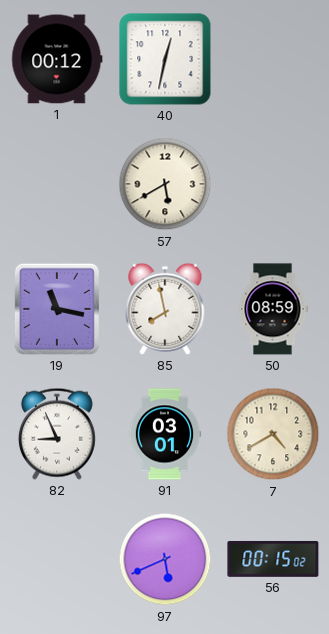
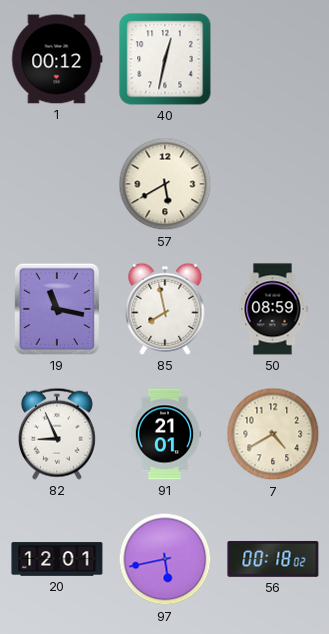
91: 03:01 -> 21:01
20: none -> 12:01
97: 5:41 -> 5:43
56: 00:15 -> 00:18
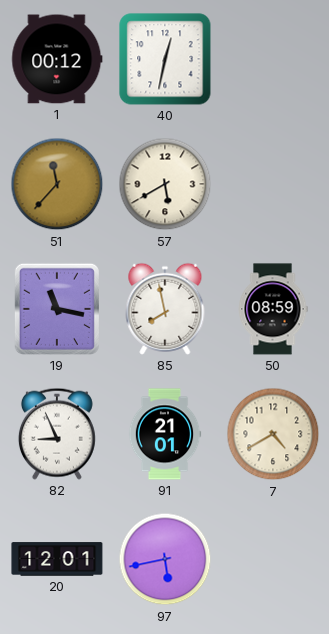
51: none -> 11:37
56: 00:18 -> none
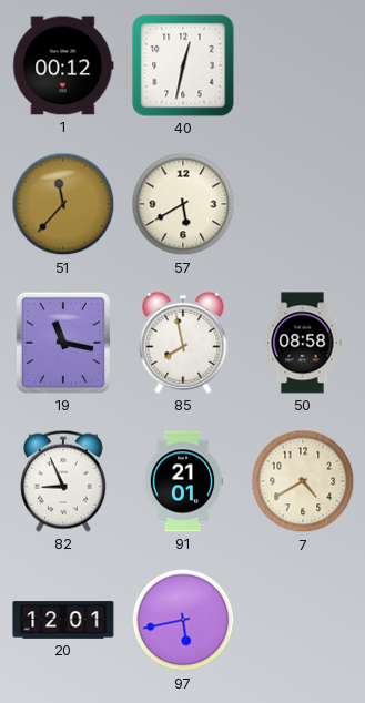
50: 08:59 -> 08:58
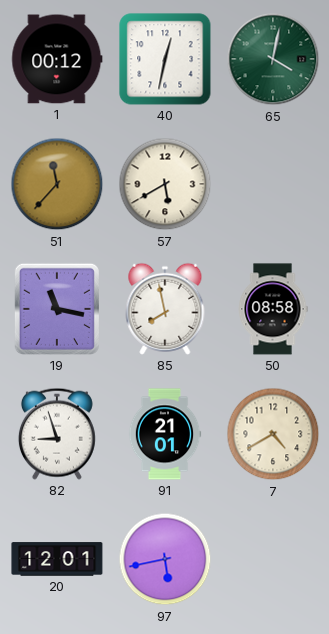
65: none -> 4:02
82: 8:56 -> 8:57
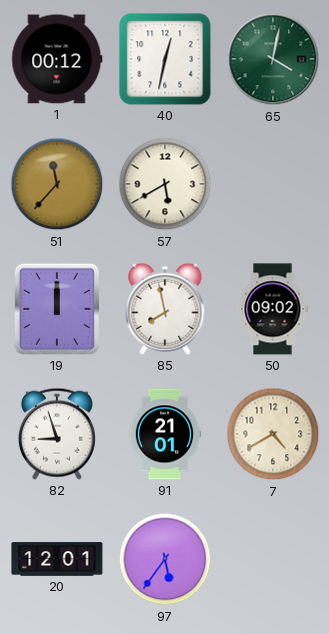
19: 11:17 -> 12:00
50: 08:58 -> 09:02
97: 5:43 -> 5:36
